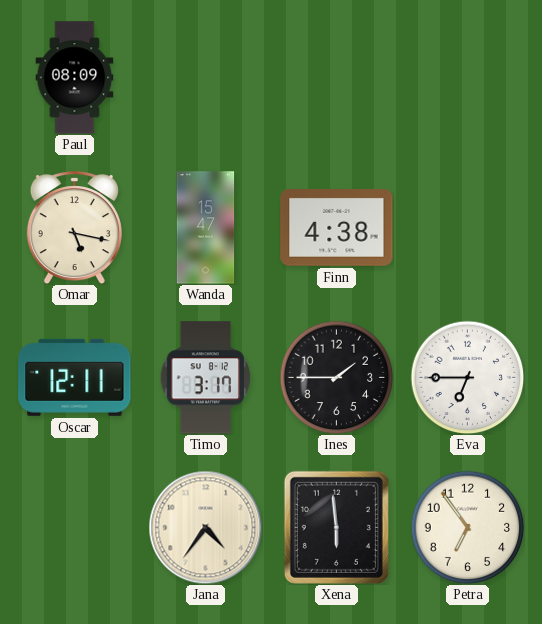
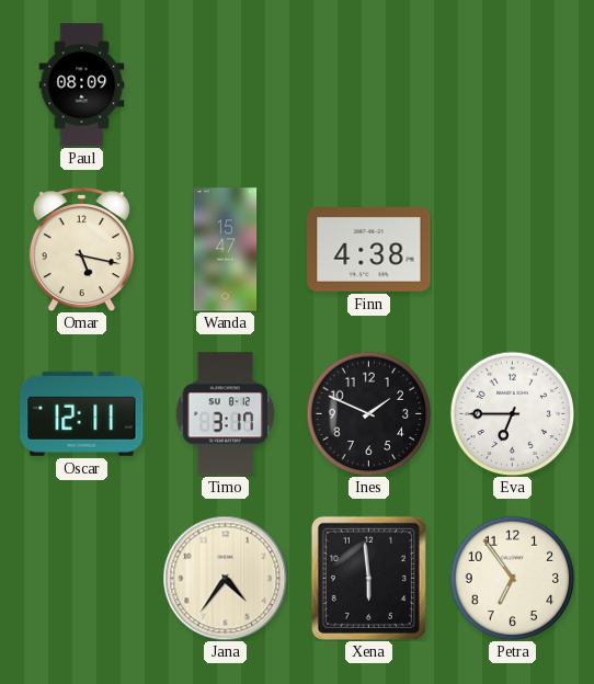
Ines: 1:45 -> 1:49
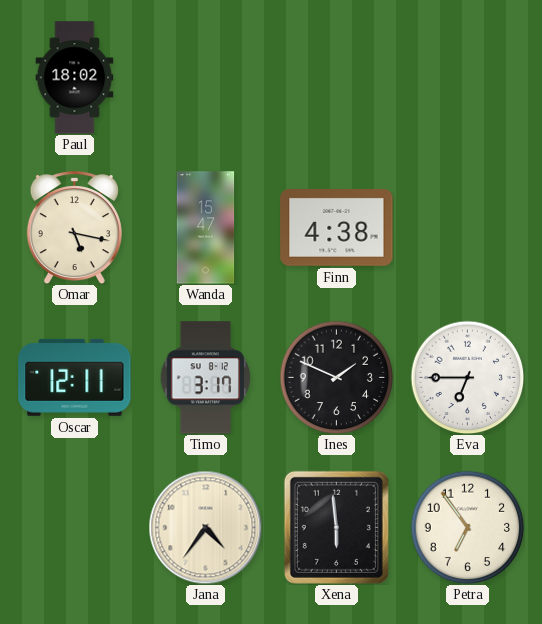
Paul: 08:09 -> 18:02
